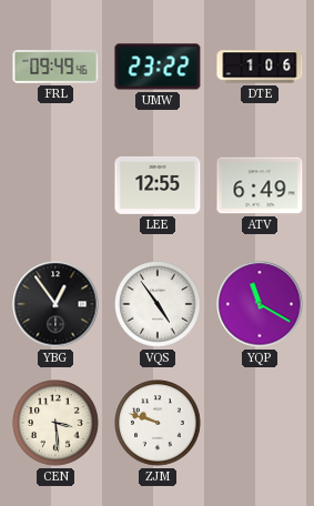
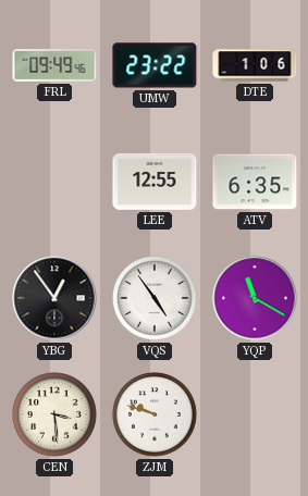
ATV: 6:49 -> 6:35
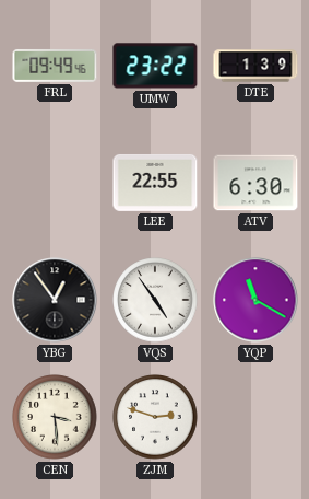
DTE: 1:06 -> 1:39
LEE: 12:55 -> 22:55
ATV: 6:35 -> 6:30
ZJM: 9:48 -> 2:48
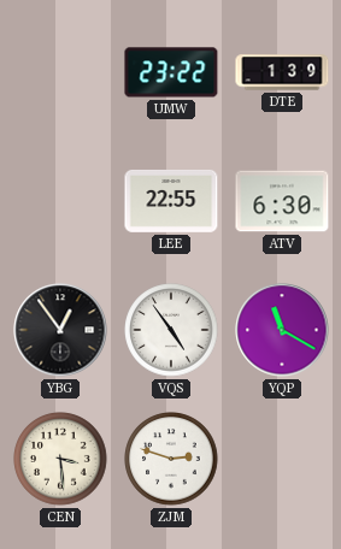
FRL: 09:49 -> none
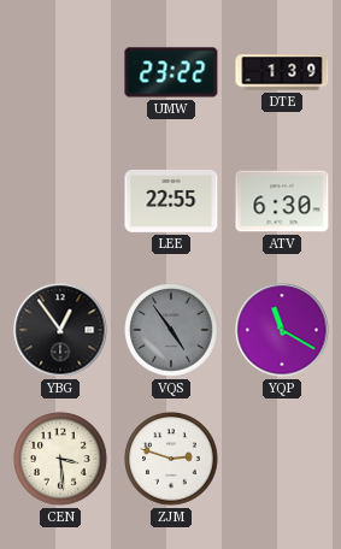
VQS dial: white -> grey
